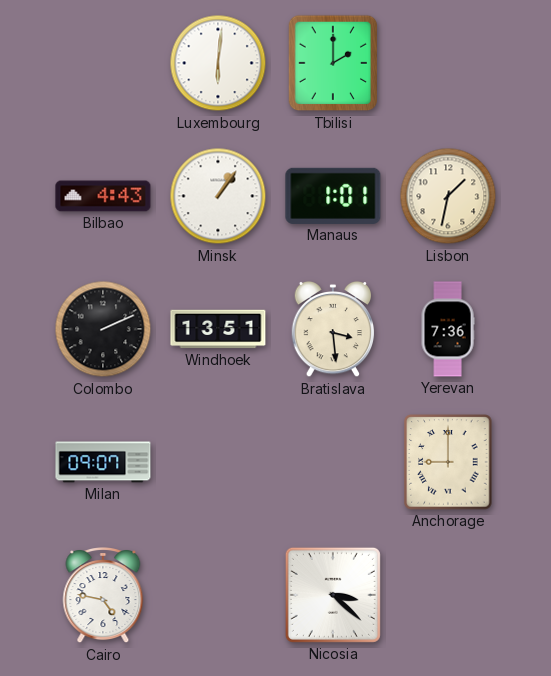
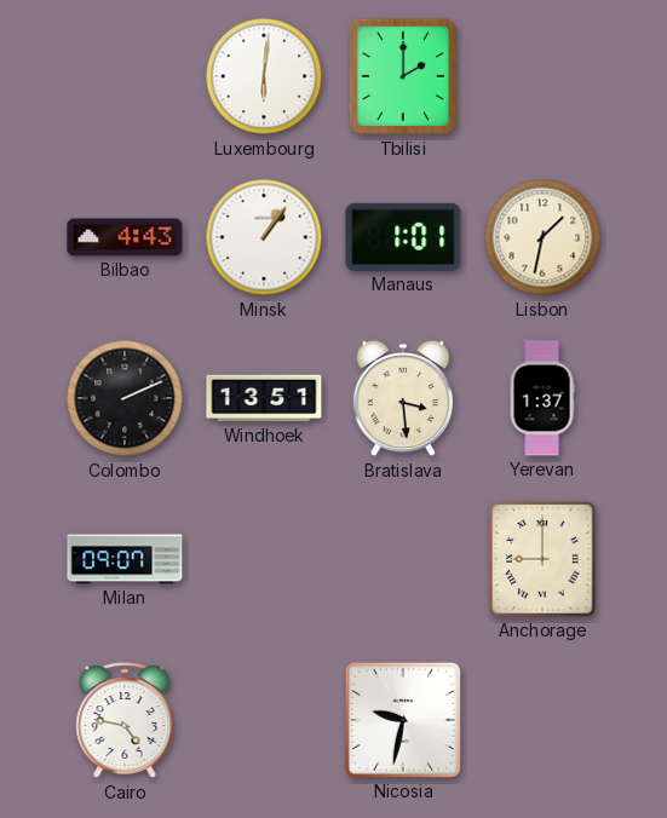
Yerevan: 7:36 -> 1:37
Nicosia: 3:22 -> 9:32
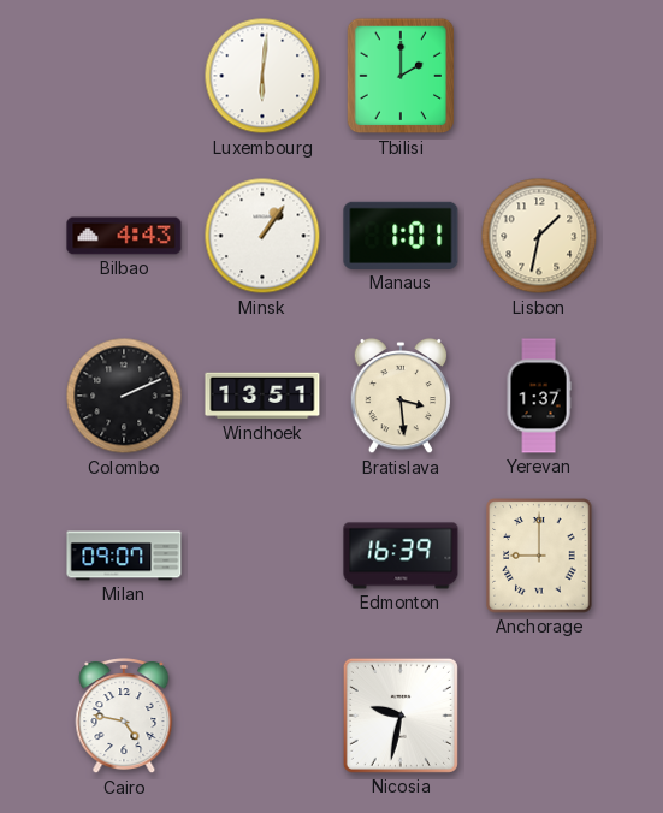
Edmonton: none -> 16:39
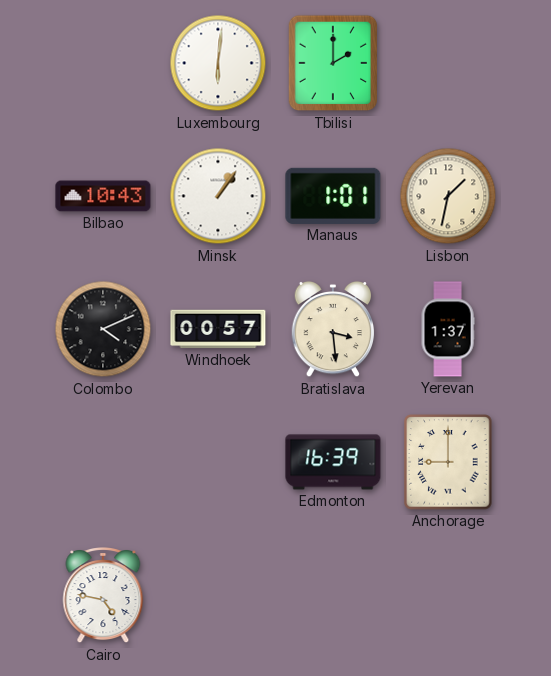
Bilbao: 4:43 -> 10:43
Colombo: 2:11 -> 4:11
Windhoek: 13:51 -> 00:57
Milan: 09:07 -> none
Nicosia: 9:32 -> none
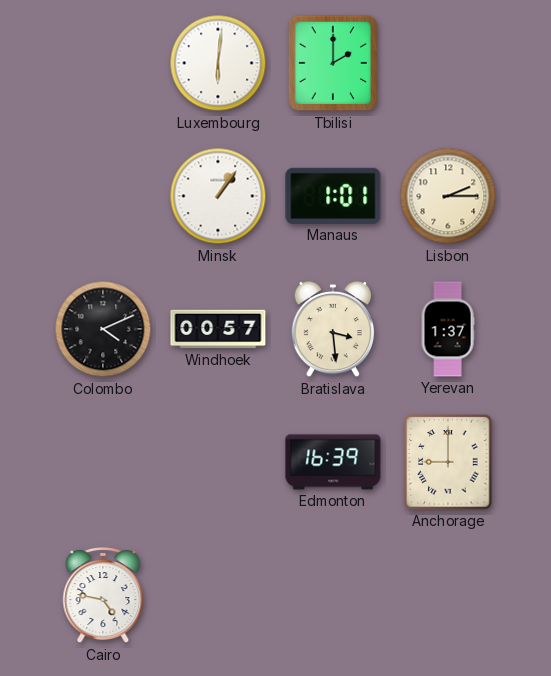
Bilbao: 10:43 -> none
Lisbon: 1:32 -> 2:15
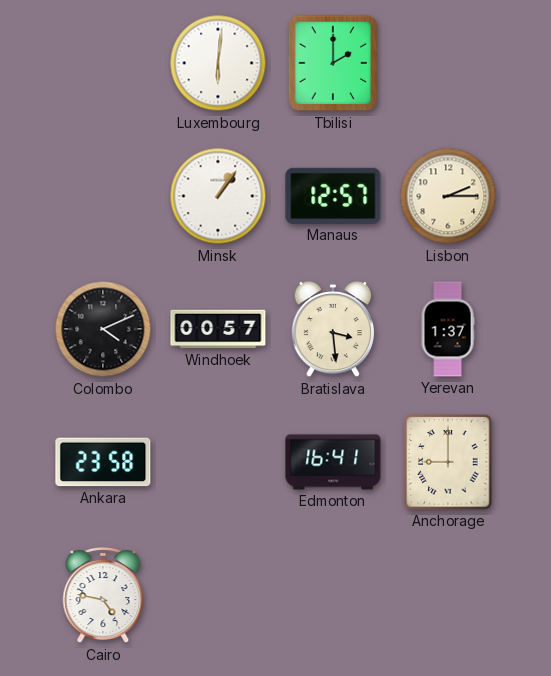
Manaus: 1:01 -> 12:57
Ankara: none -> 23:58
Edmonton: 16:39 -> 16:41
